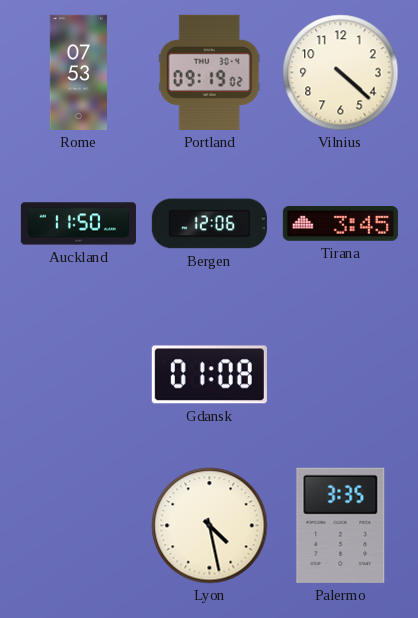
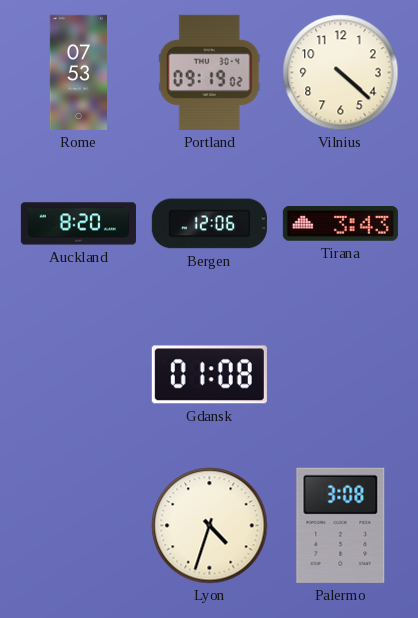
Auckland: 11:50 -> 8:20
Tirana: 3:45 -> 3:43
Lyon: 4:28 -> 4:33
Palermo: 3:35 -> 3:08
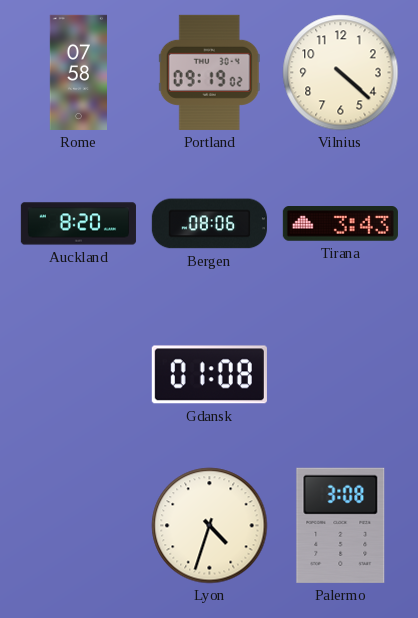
Rome: 07:53 -> 07:58
Bergen: 12:06 -> 08:06
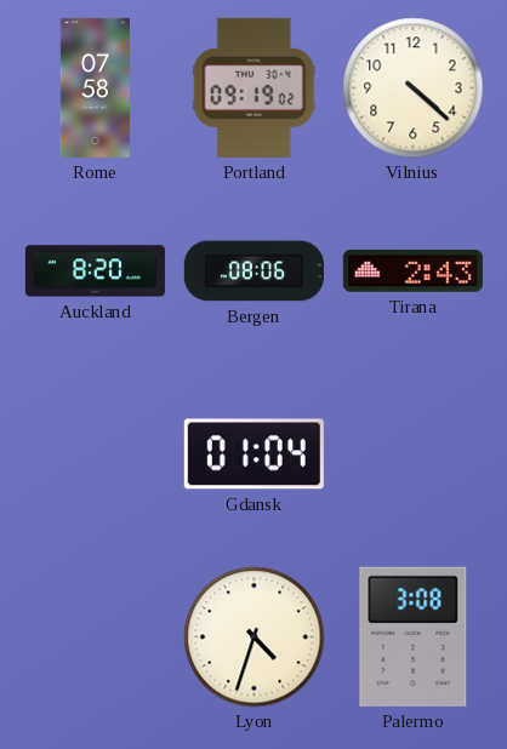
Tirana: 3:43 -> 2:43
Gdansk: 01:08 -> 01:04
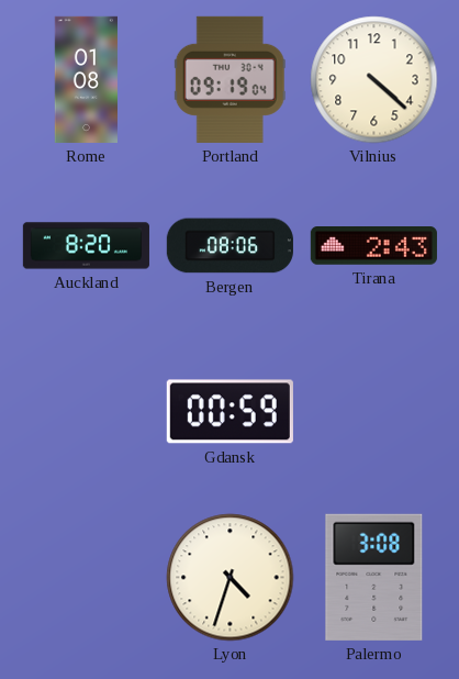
Rome: 07:58 -> 01:08
Portland: 09:19:02 -> 09:19:04
Gdansk: 01:04 -> 00:59
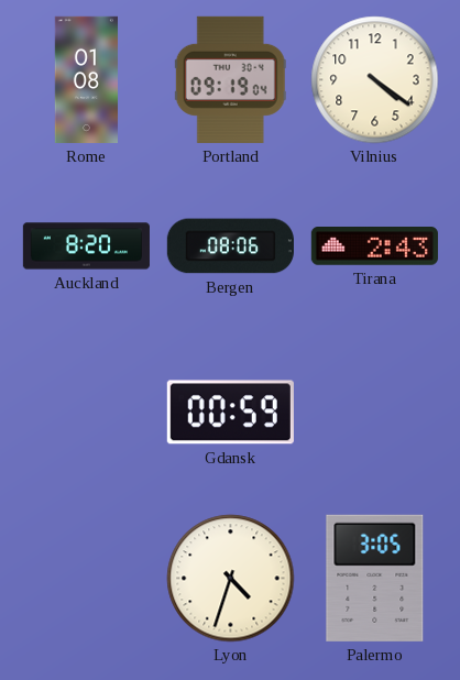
Vilnius: 4:22 -> 4:21
Palermo: 3:08 -> 3:05
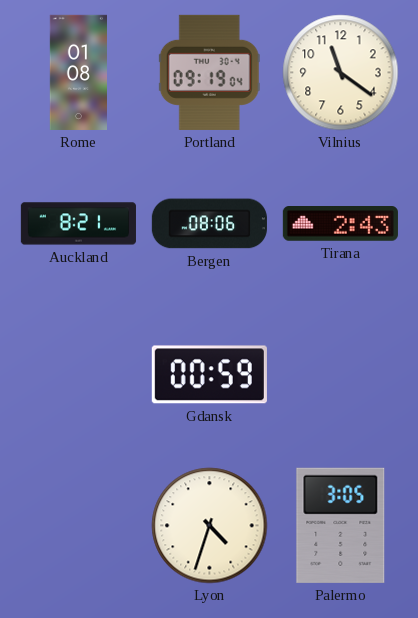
Vilnius: 4:21 -> 11:21
Auckland: 8:20 -> 8:21
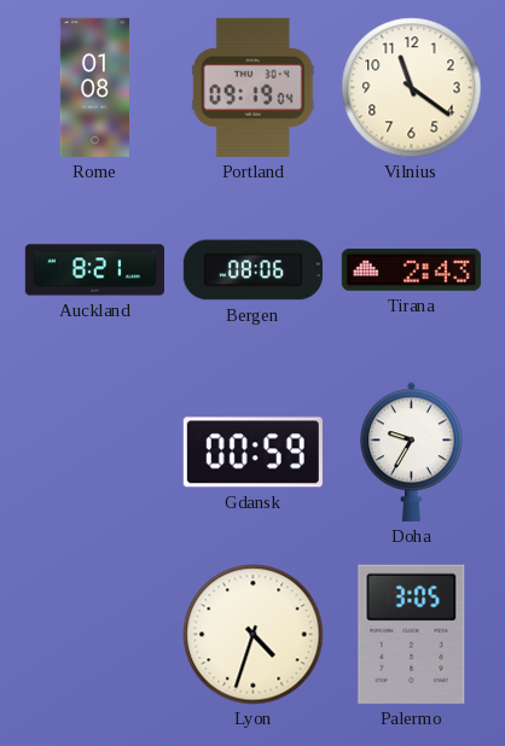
Doha: none -> 9:35
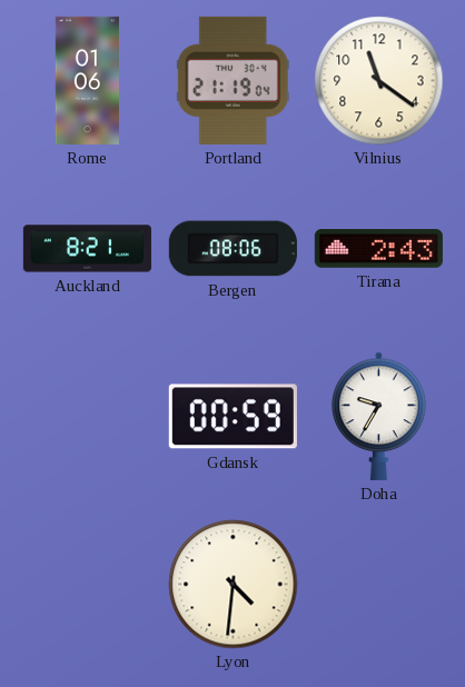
Rome: 01:08 -> 01:06
Portland: 09:19 -> 21:19
Lyon: 4:33 -> 4:31
Palermo: 3:05 -> none
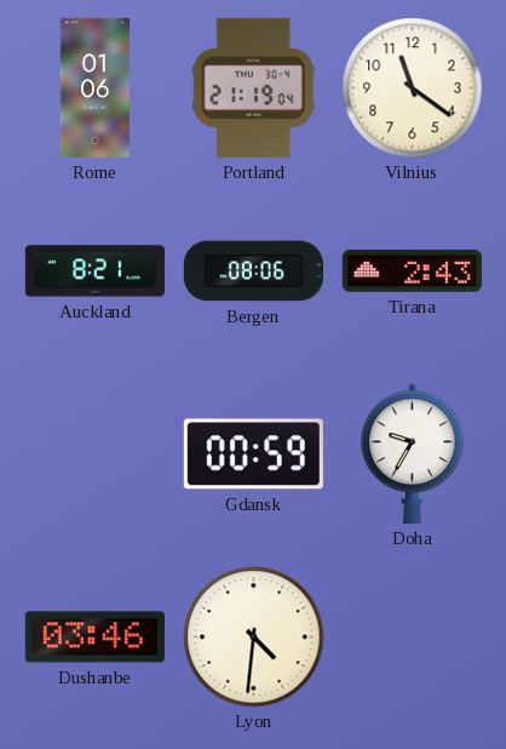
Dushanbe: none -> 03:46
